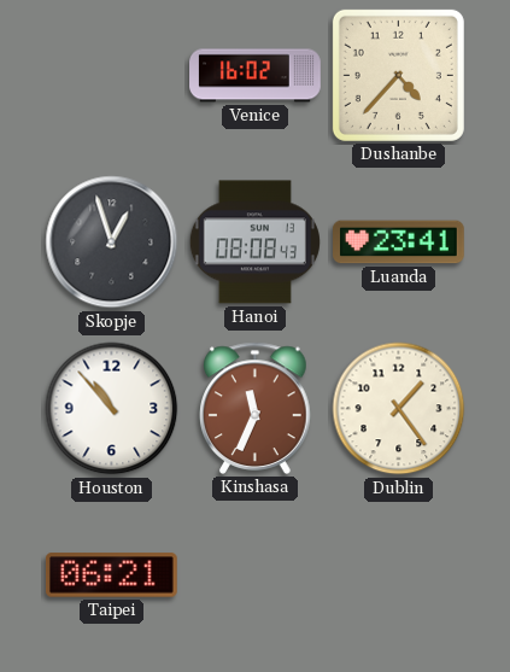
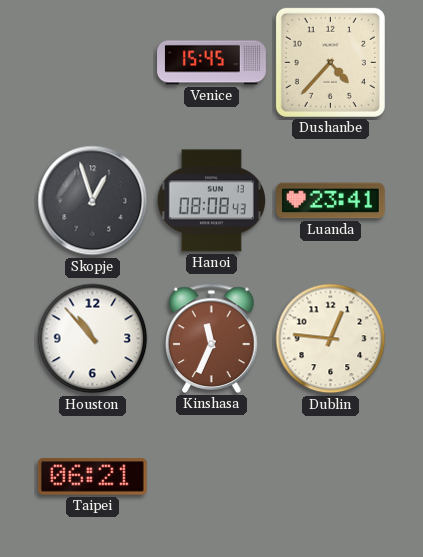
Venice: 16:02 -> 15:45
Dublin: 1:24 -> 12:46
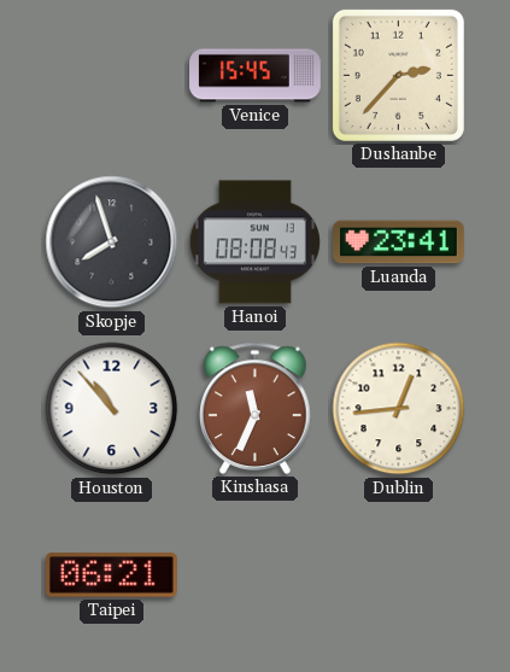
Dushanbe: 4:37 -> 2:37
Skopje: 12:57 -> 7:57
Dublin: 12:46 -> 12:44
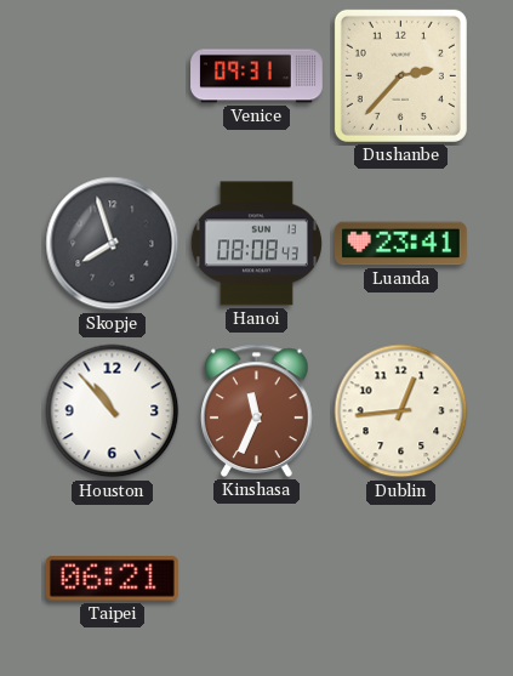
Venice: 15:45 -> 09:31
